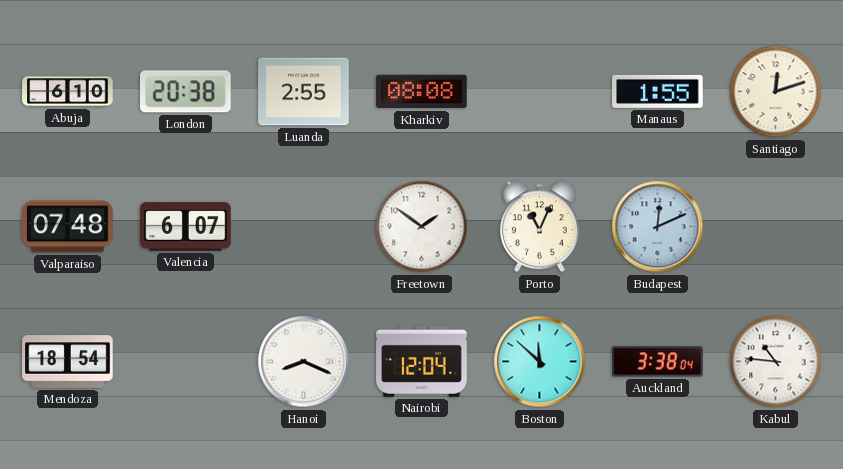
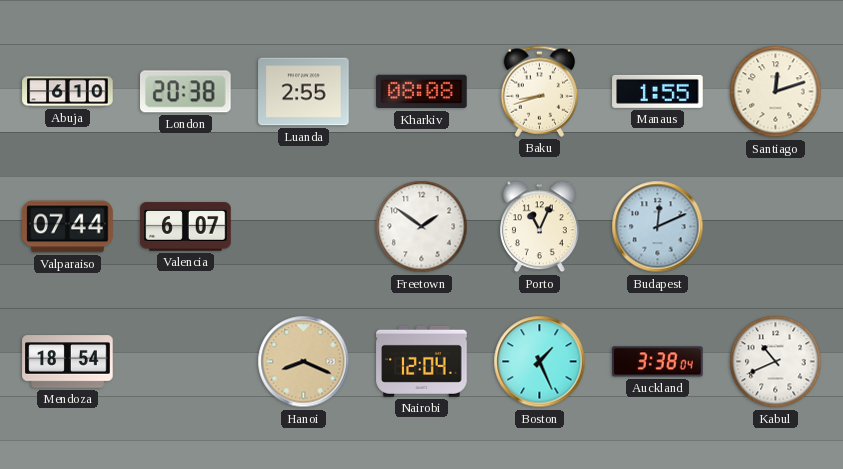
Baku: none -> 8:42
Valparaiso: 07:48 -> 07:44
Hanoi dial: white -> champagne
Boston: 11:52 -> 1:26
Kabul: 10:46 -> 10:41
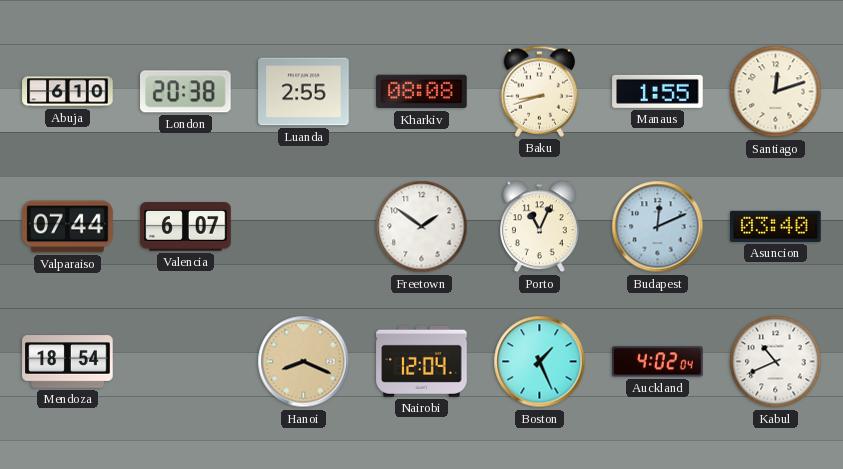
Asuncion: none -> 03:40
Auckland: 3:38 -> 4:02
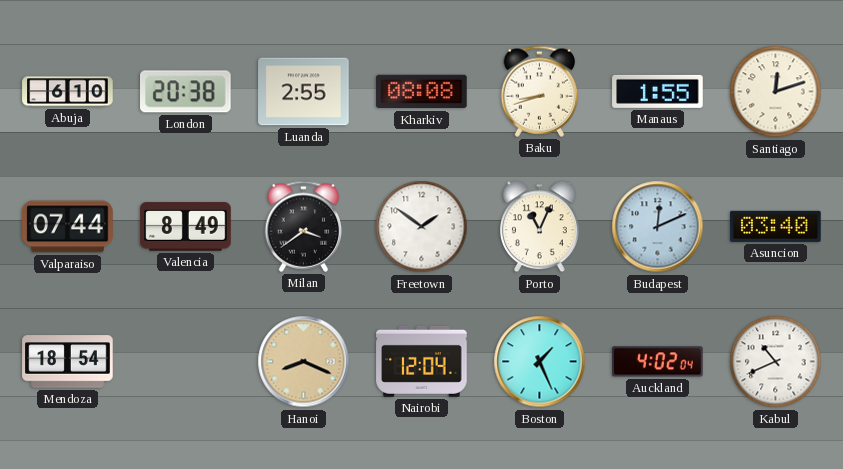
Valencia: 6:07 -> 8:49
Milan: none -> 3:39
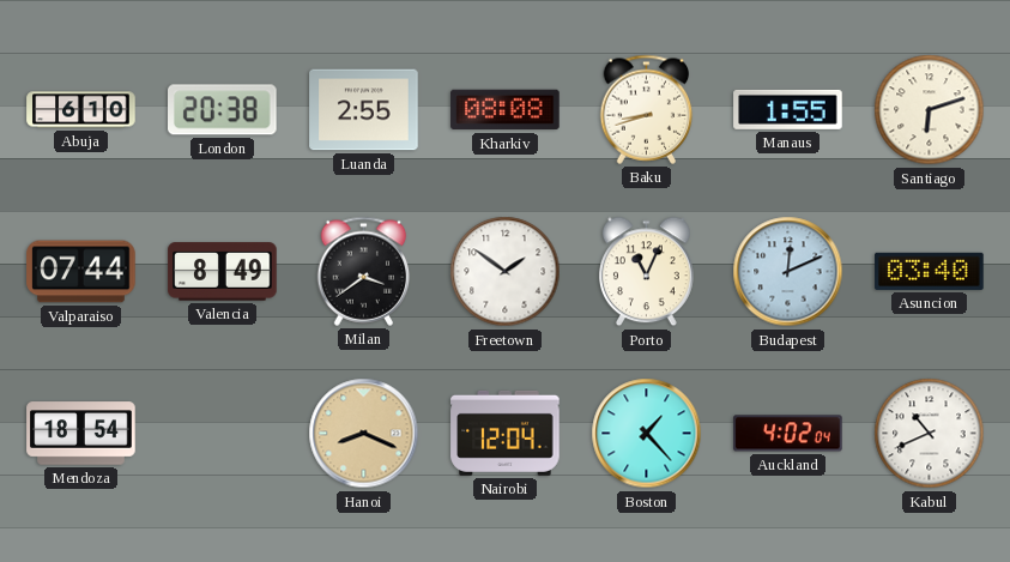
Santiago: 12:12 -> 6:12
Boston: 1:26 -> 1:23
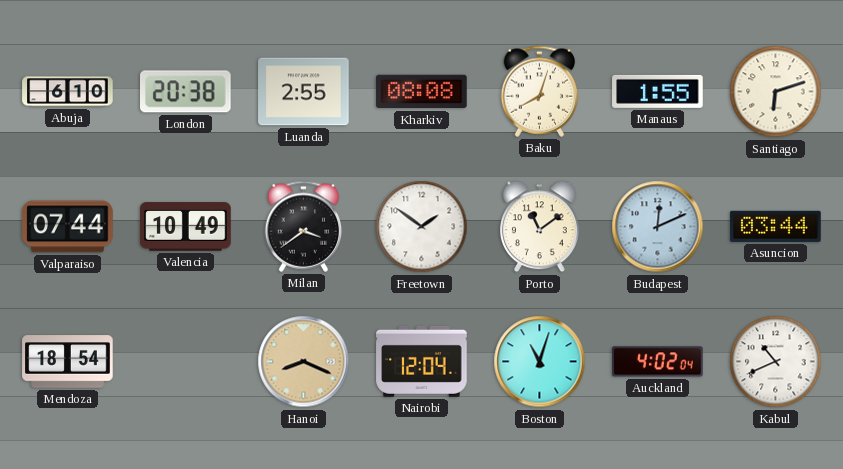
Baku: 8:42 -> 8:03
Valencia: 8:49 -> 10:49
Porto: 11:04 -> 11:09
Asuncion: 03:40 -> 03:44
Boston: 1:23 -> 11:03
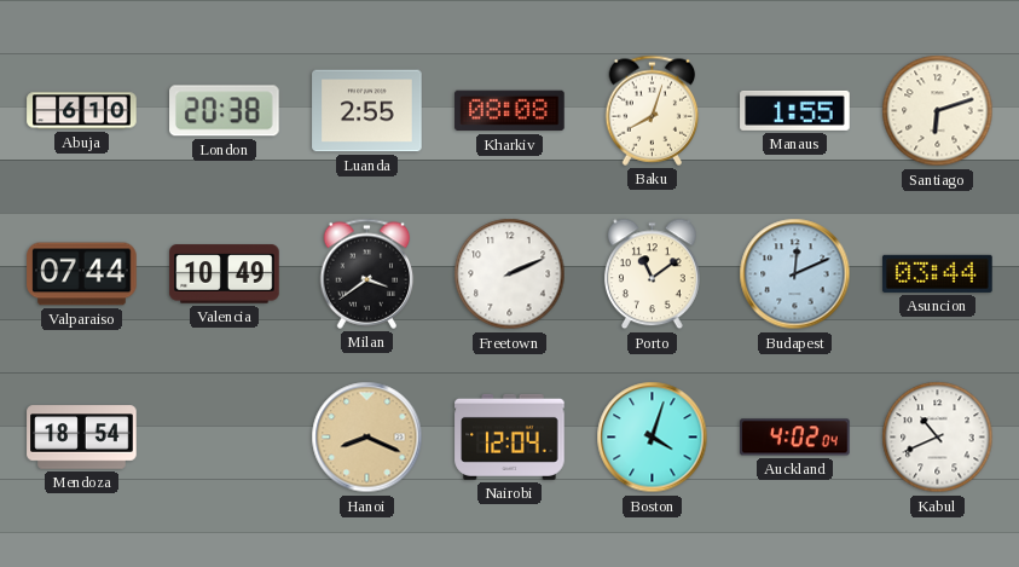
Freetown: 1:51 -> 2:11
Boston: 11:03 -> 4:03
